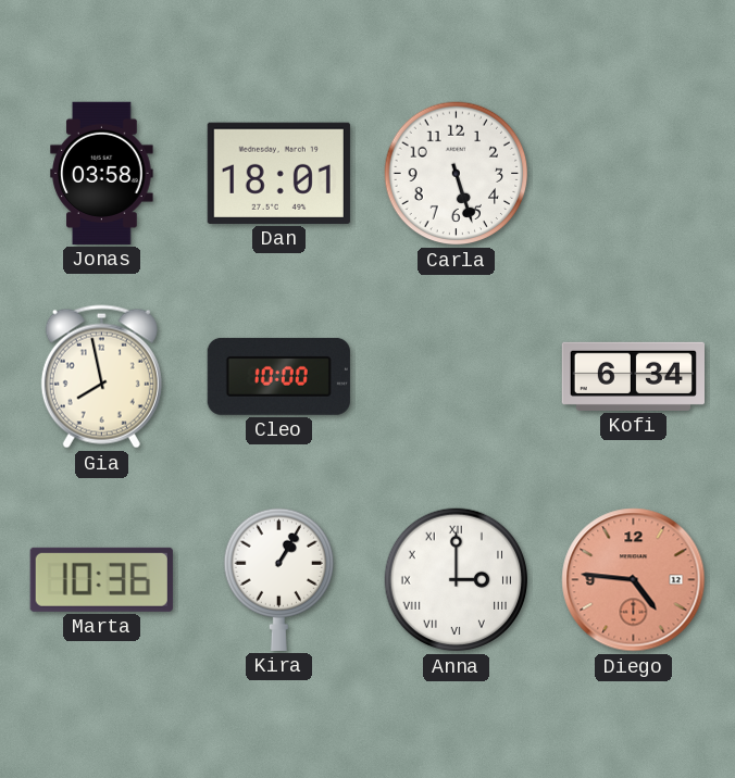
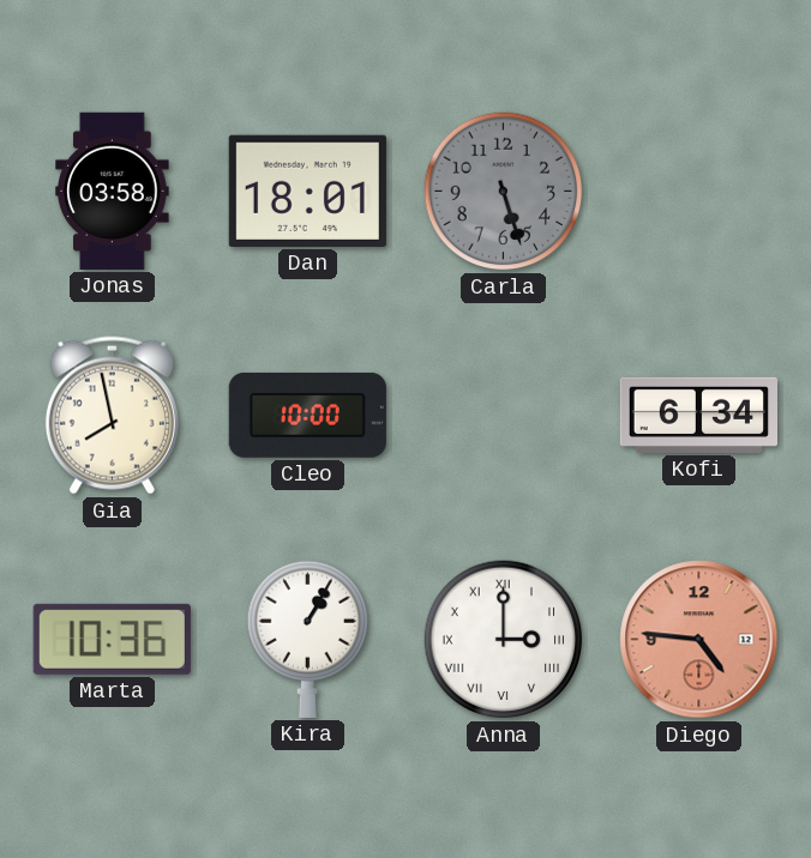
Carla dial: white -> grey
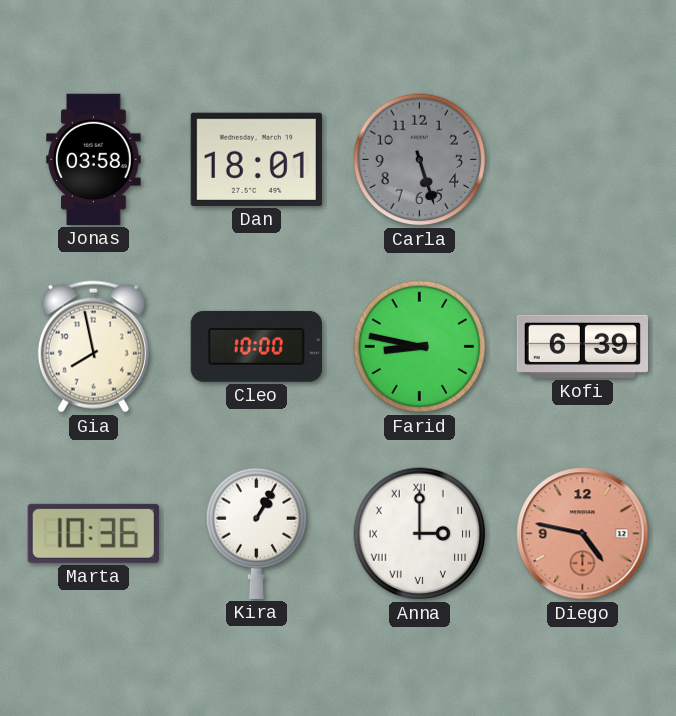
Farid: none -> 8:47
Kofi: 6:34 -> 6:39
Diego: 4:46 -> 4:47
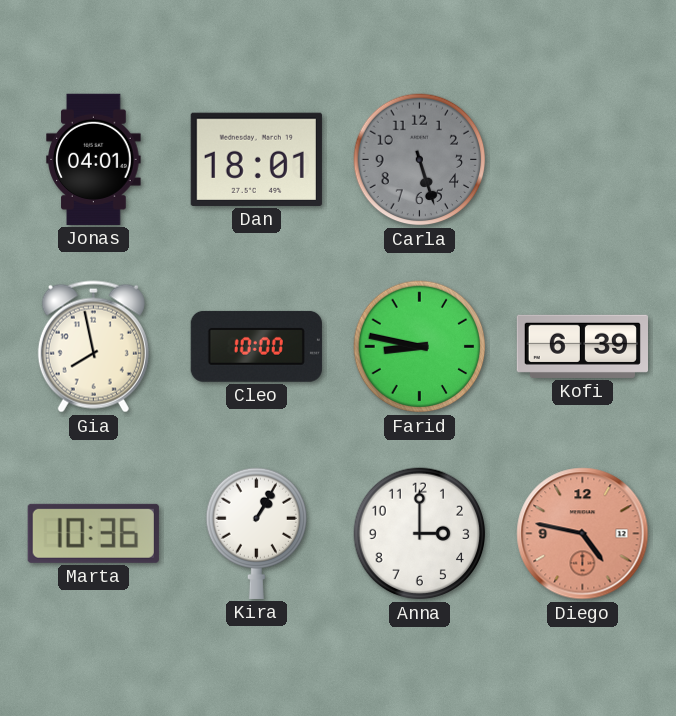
Jonas: 03:58 -> 04:01
Anna numerals: Roman -> Arabic
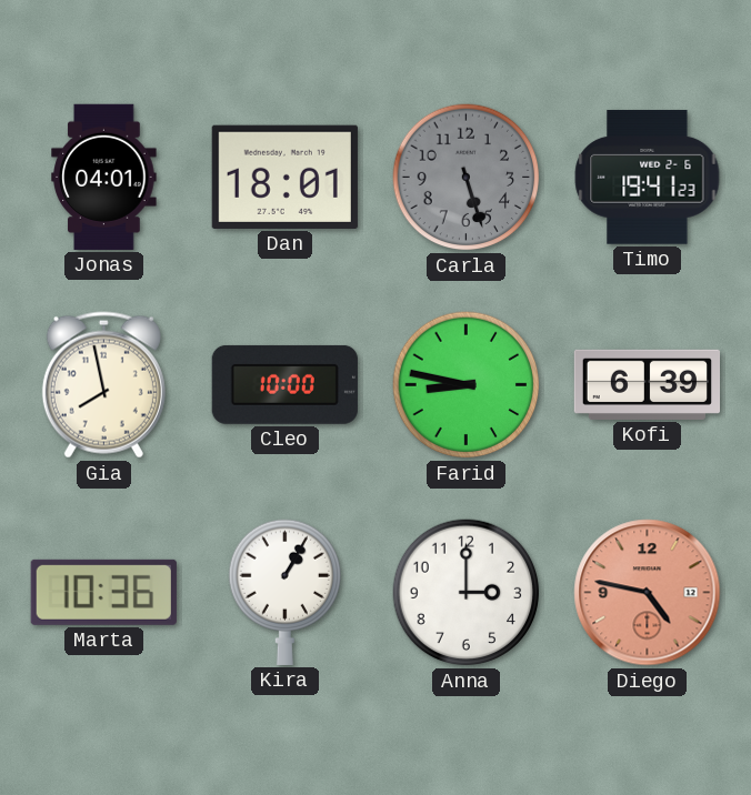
Timo: none -> 19:41
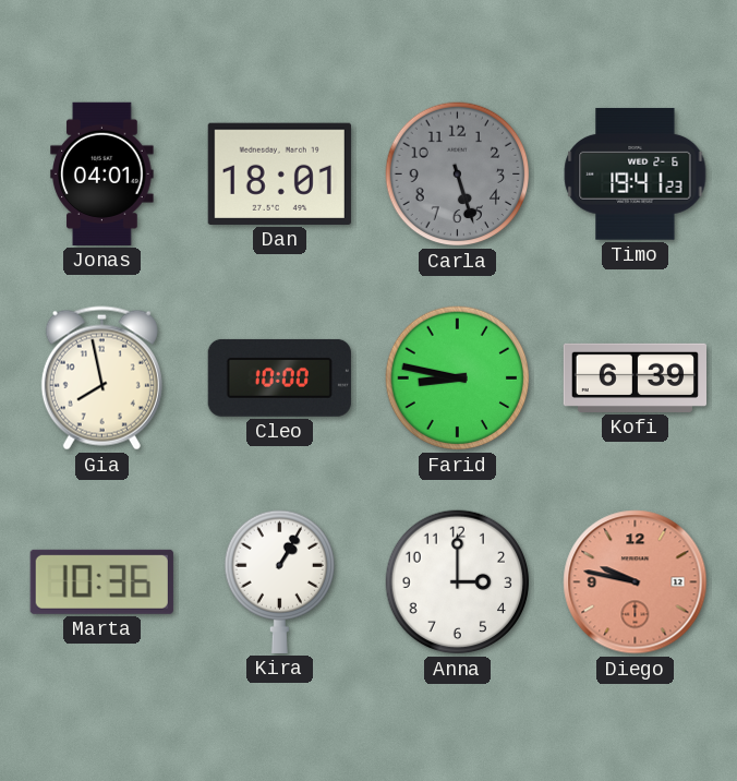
Diego: 4:47 -> 9:47
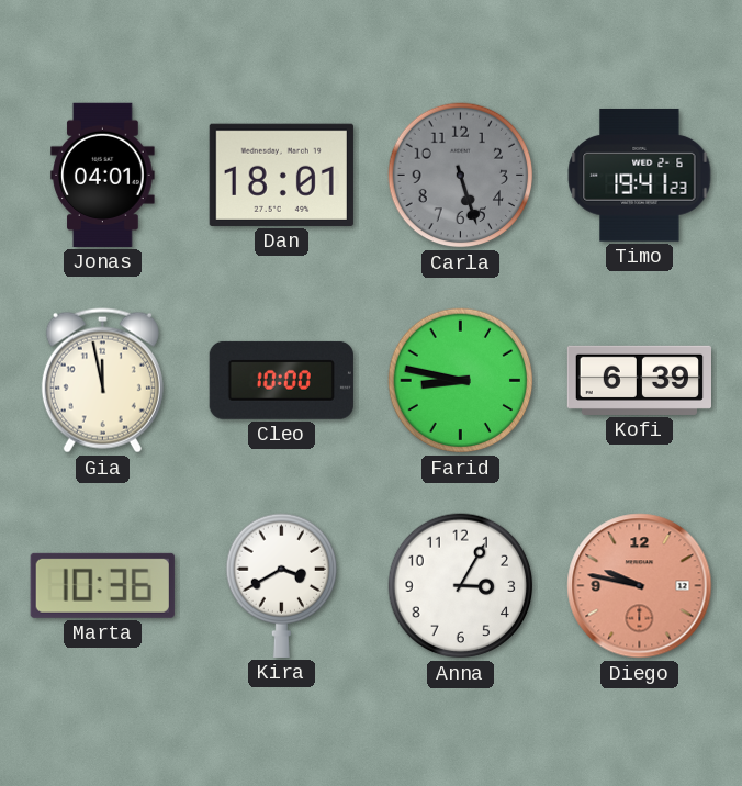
Gia: 7:58 -> 11:58
Kira: 1:05 -> 3:40
Anna: 3:00 -> 3:05
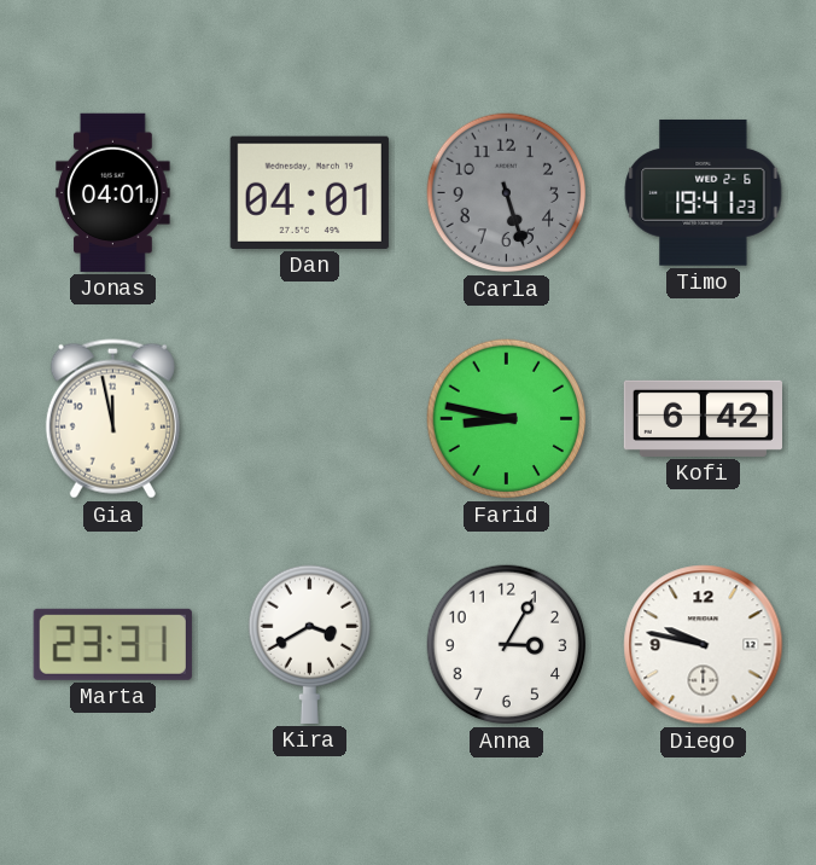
Dan: 18:01 -> 04:01
Cleo: 10:00 -> none
Kofi: 6:39 -> 6:42
Marta: 10:36 -> 23:31
Diego dial: salmon -> white
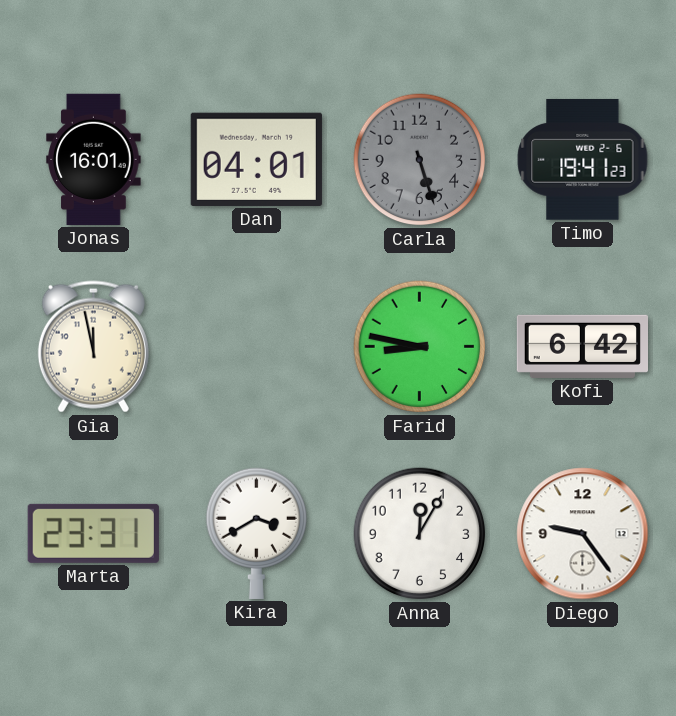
Jonas: 04:01 -> 16:01
Anna: 3:05 -> 12:05
Diego: 9:47 -> 9:24
